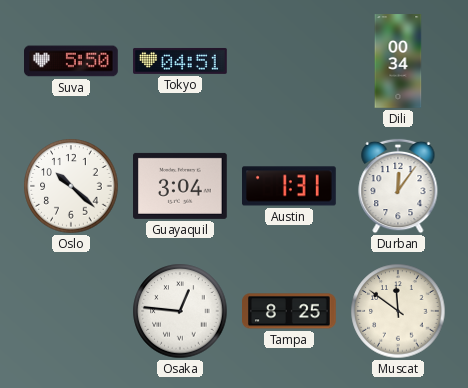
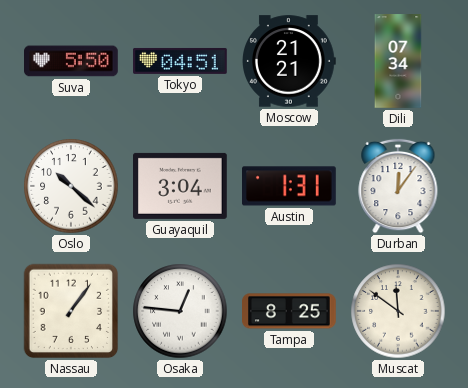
Moscow: none -> 21:21
Dili: 00:34 -> 07:34
Nassau: none -> 1:06
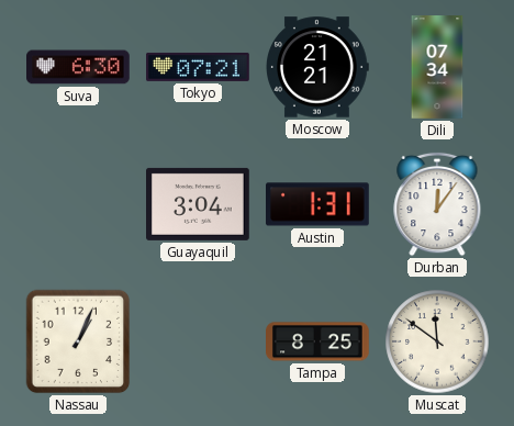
Suva: 5:50 -> 6:30
Tokyo: 04:51 -> 07:21
Oslo: 10:22 -> none
Nassau: 1:06 -> 1:04
Osaka: 12:46 -> none
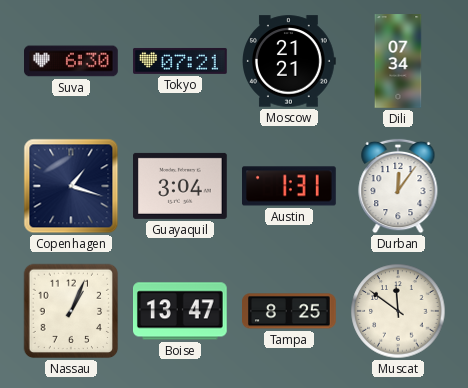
Copenhagen: none -> 1:18
Boise: none -> 13:47
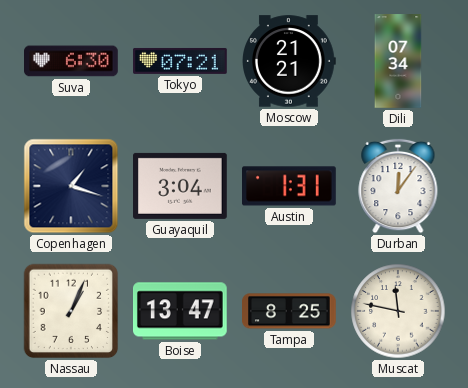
Muscat: 11:51 -> 11:47
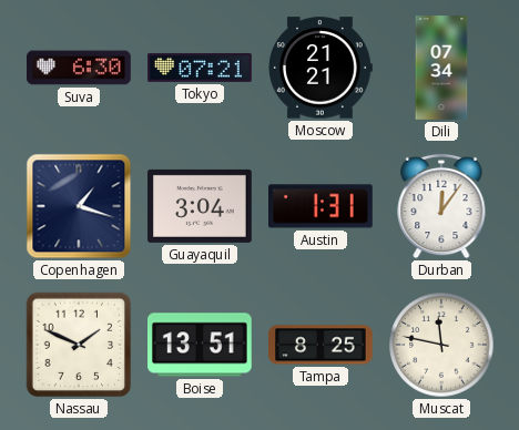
Nassau: 1:04 -> 1:49
Boise: 13:47 -> 13:51
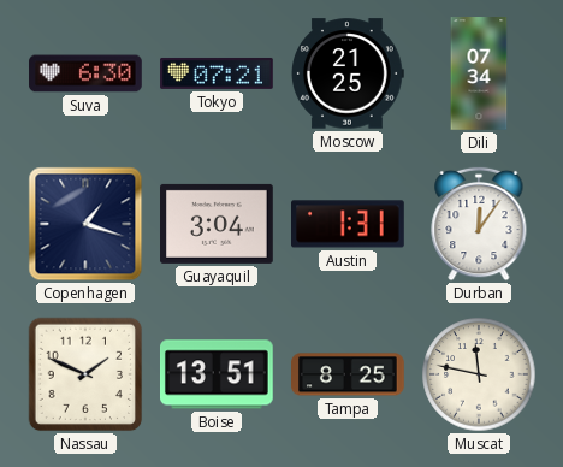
Moscow: 21:21 -> 21:25
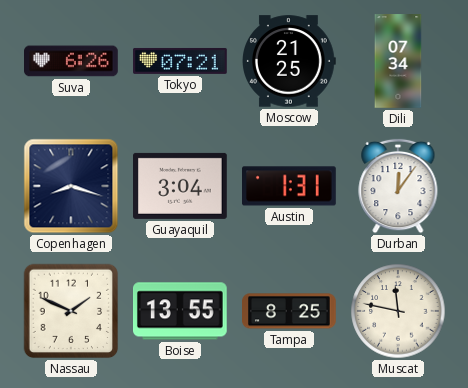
Suva: 6:30 -> 6:26
Copenhagen: 1:18 -> 8:18
Boise: 13:51 -> 13:55
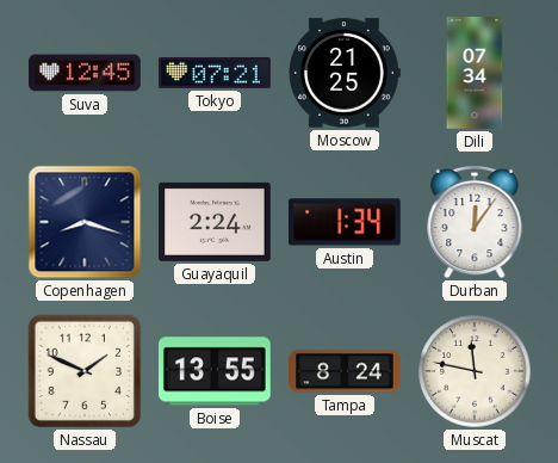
Suva: 6:26 -> 12:45
Guayaquil: 3:04 -> 2:24
Austin: 1:31 -> 1:34
Tampa: 8:25 -> 8:24
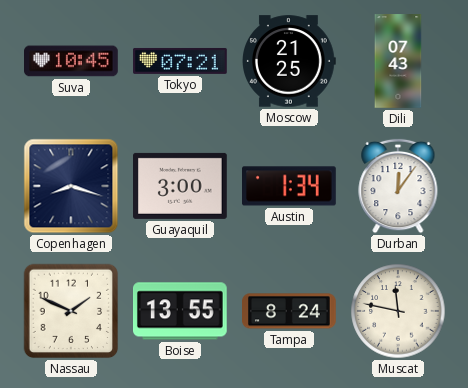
Suva: 12:45 -> 10:45
Dili: 07:34 -> 07:43
Guayaquil: 2:24 -> 3:00
